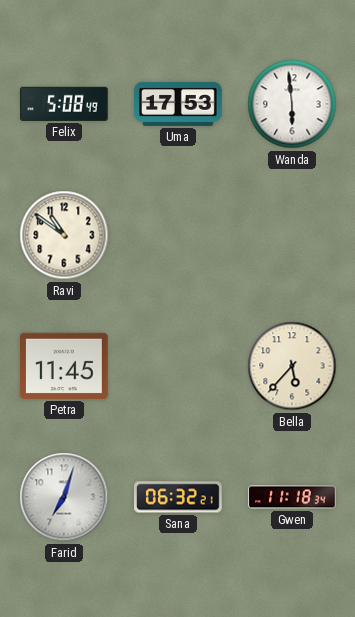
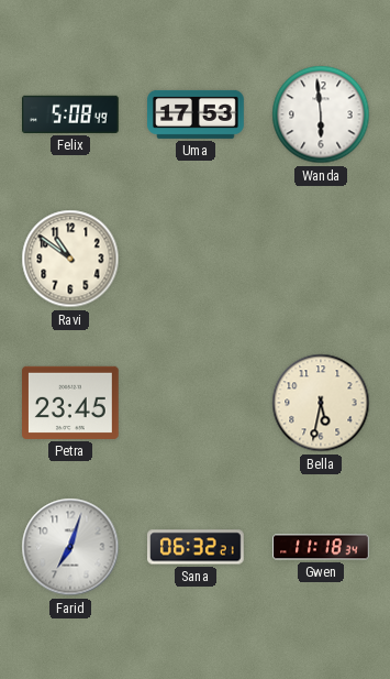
Petra: 11:45 -> 23:45
Bella: 5:37 -> 5:32
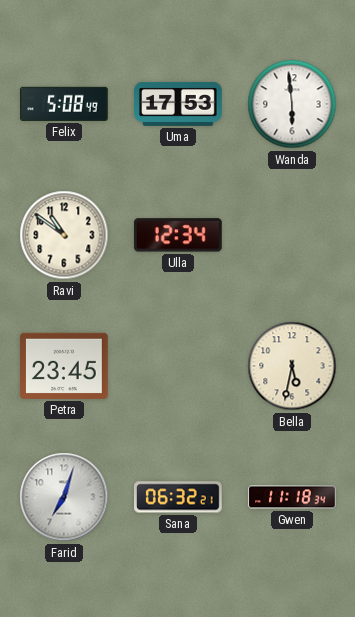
Ulla: none -> 12:34
